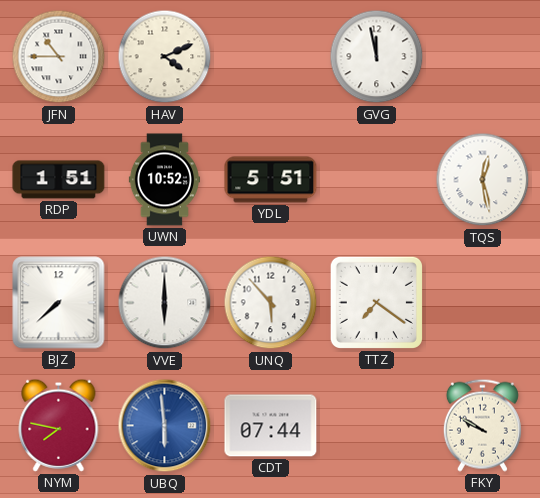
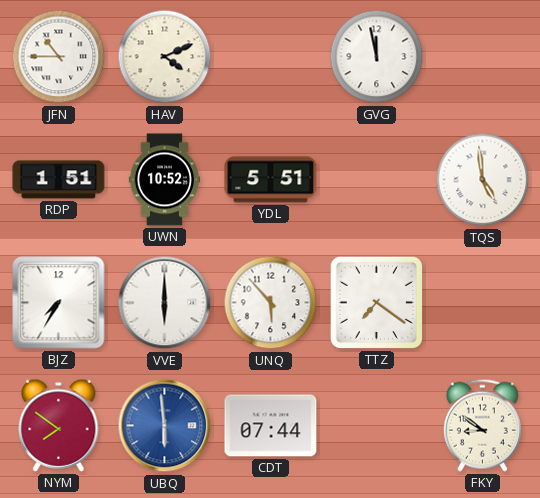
TQS: 12:28 -> 4:59
BJZ: 7:38 -> 7:35
NYM: 7:47 -> 7:51
FKY: 9:50 -> 8:51
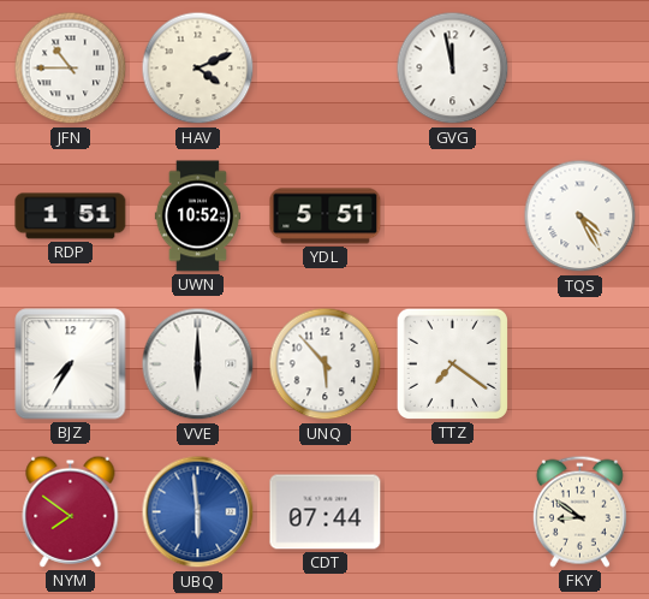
TQS: 4:59 -> 4:25
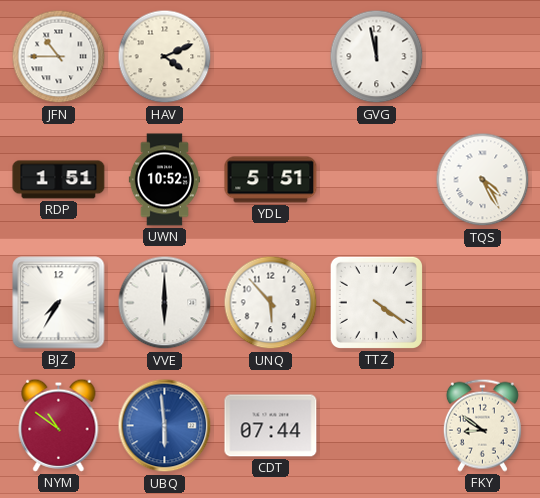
TTZ: 7:21 -> 4:21
NYM: 7:51 -> 10:51
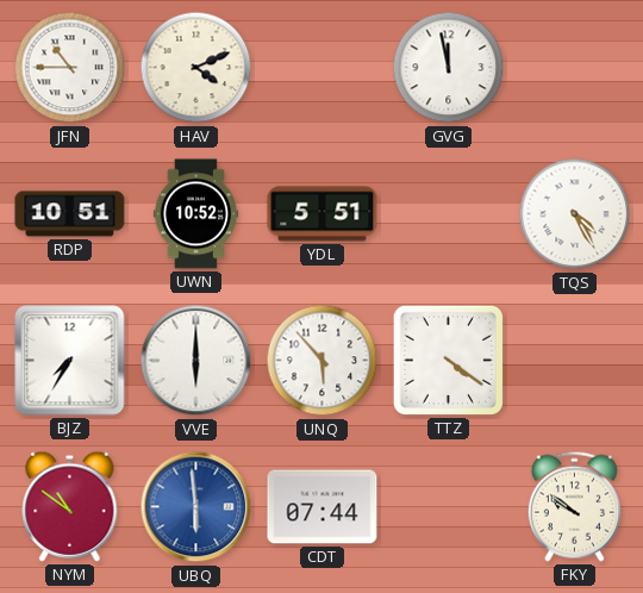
RDP: 1:51 -> 10:51
FKY: 8:51 -> 9:51
